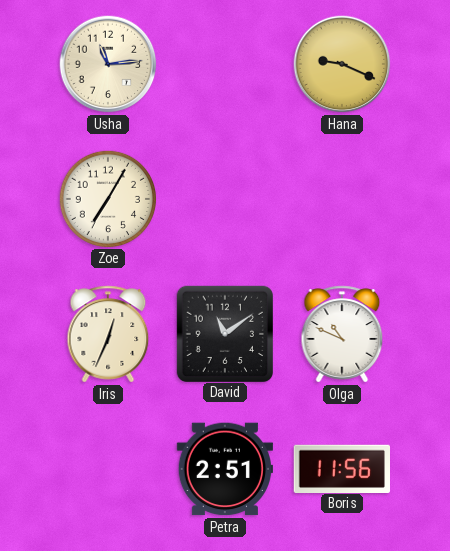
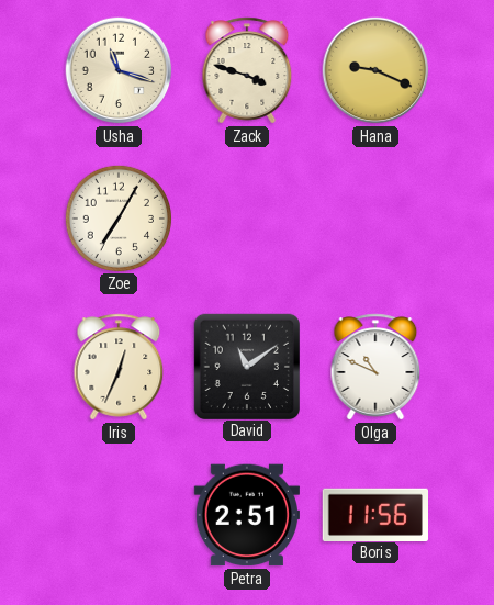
Usha: 11:14 -> 11:18
Zack: none -> 3:48
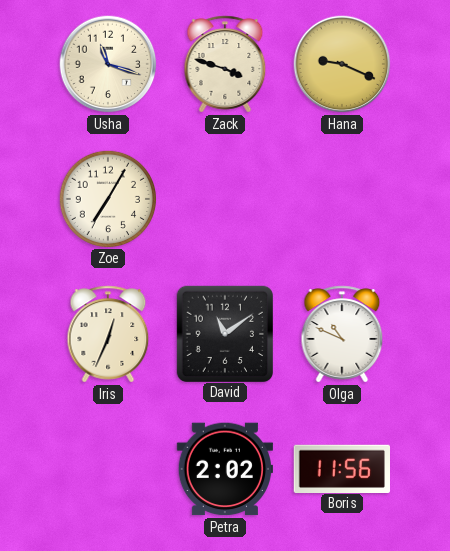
Petra: 2:51 -> 2:02
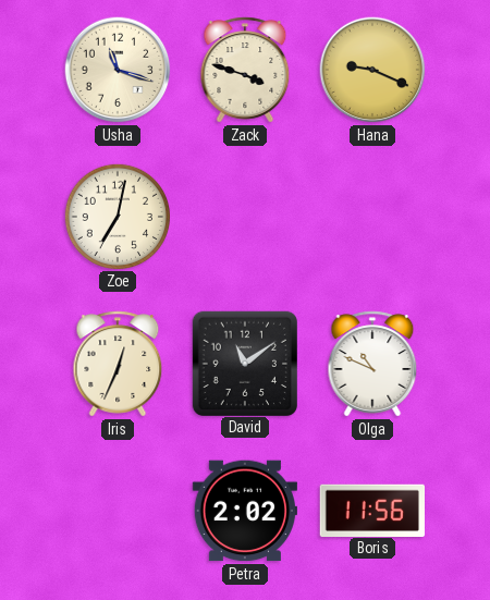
Zoe: 7:05 -> 7:02
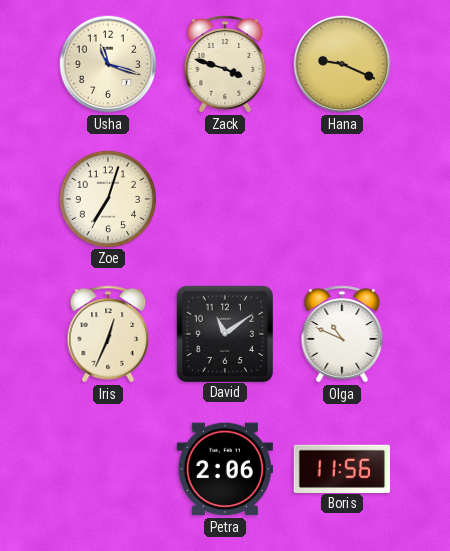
Zoe: 7:02 -> 7:03
Petra: 2:02 -> 2:06
